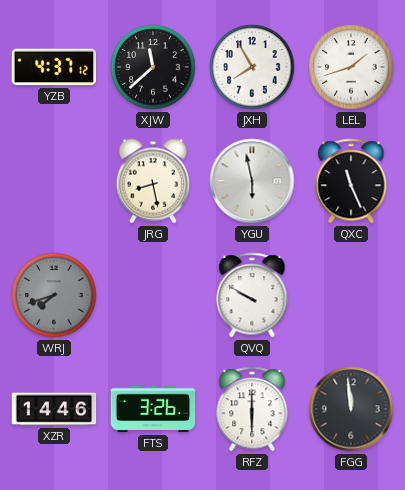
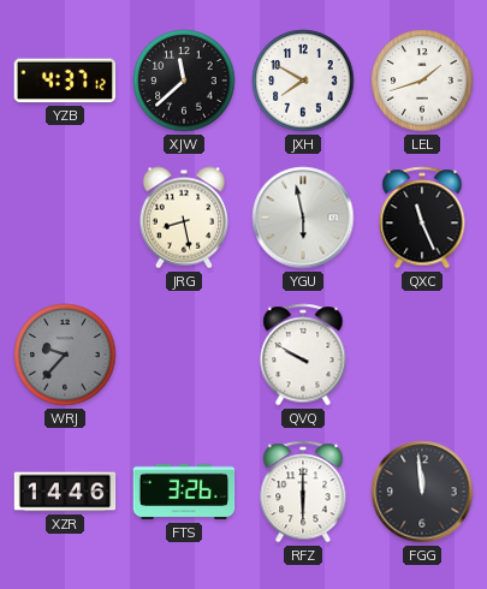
JXH: 7:55 -> 7:50
WRJ: 7:42 -> 9:37
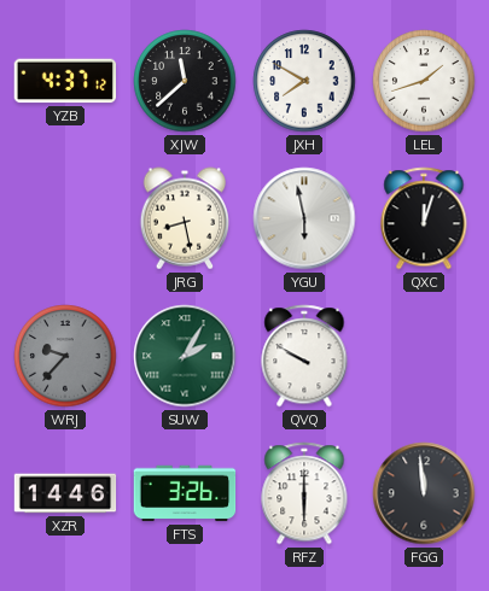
QXC: 11:26 -> 12:03
SUW: none -> 2:05
